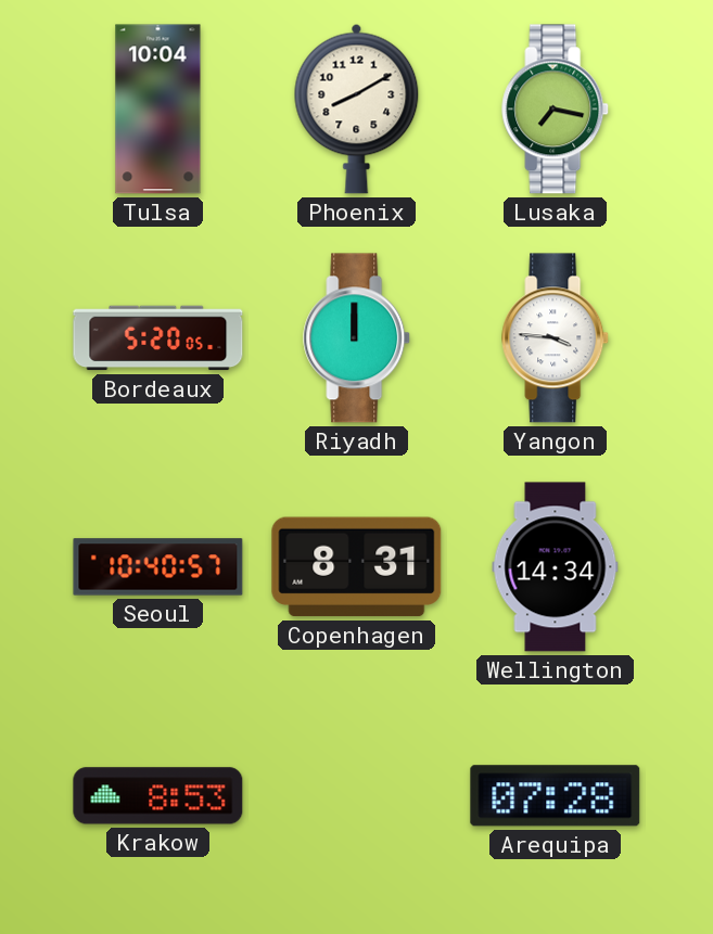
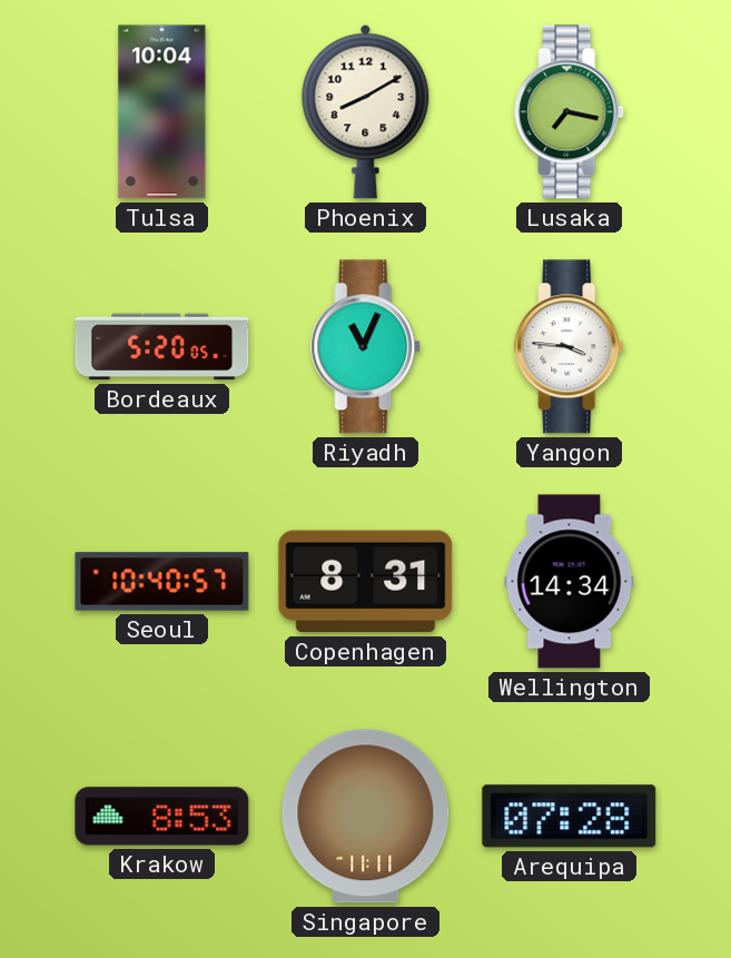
Riyadh: 12:00 -> 11:04
Singapore: none -> 11:11
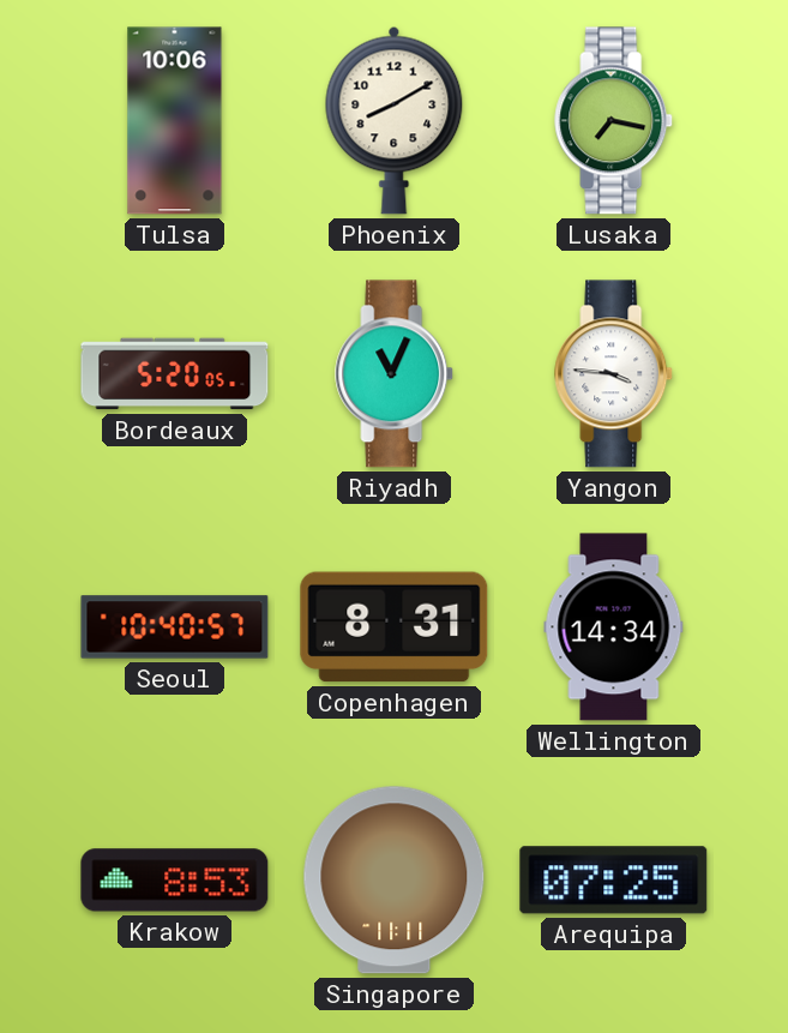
Tulsa: 10:04 -> 10:06
Arequipa: 07:28 -> 07:25
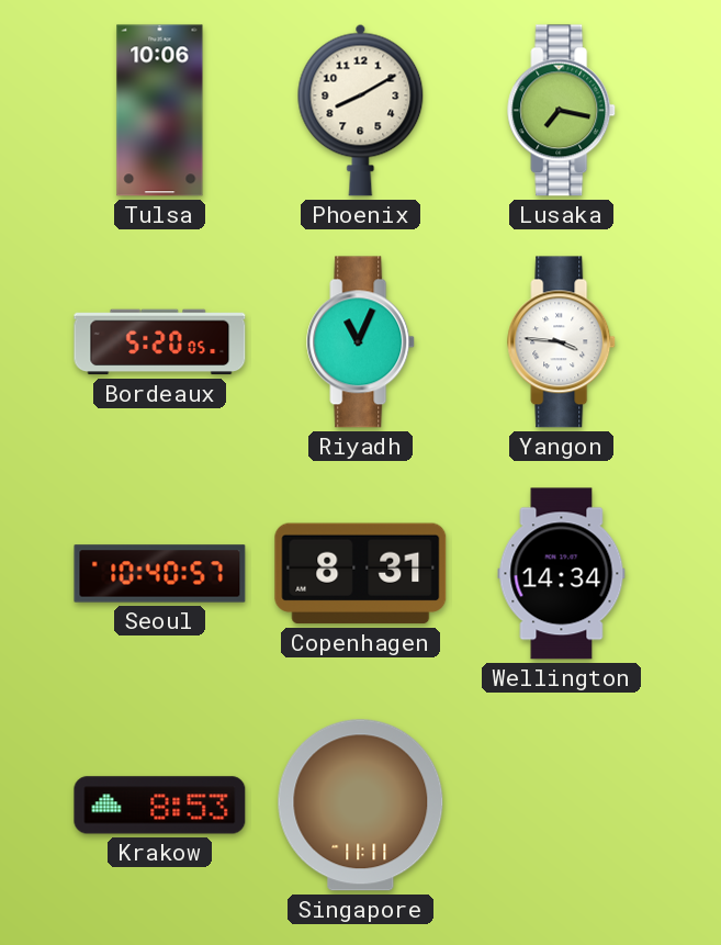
Arequipa: 07:25 -> none
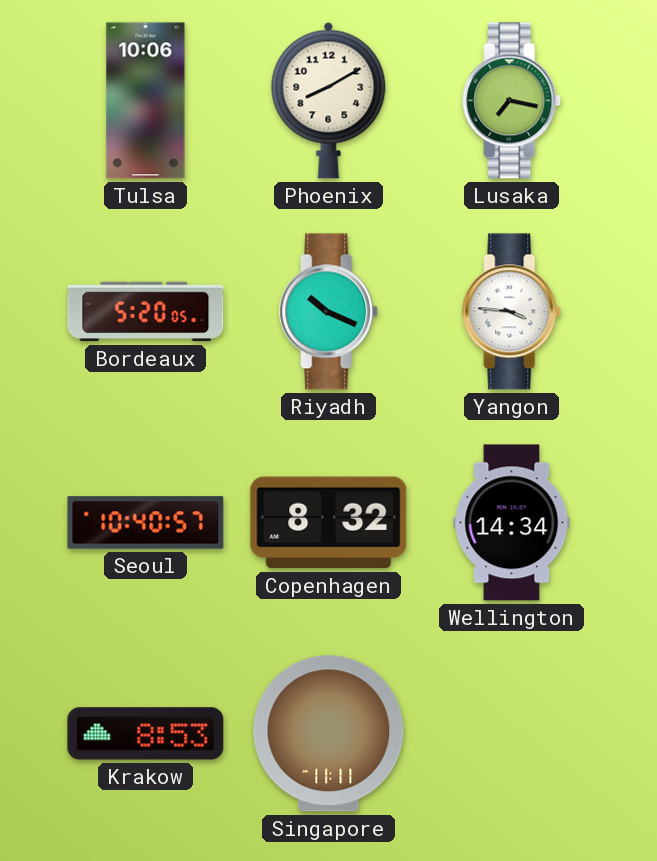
Riyadh: 11:04 -> 10:19
Copenhagen: 8:31 -> 8:32
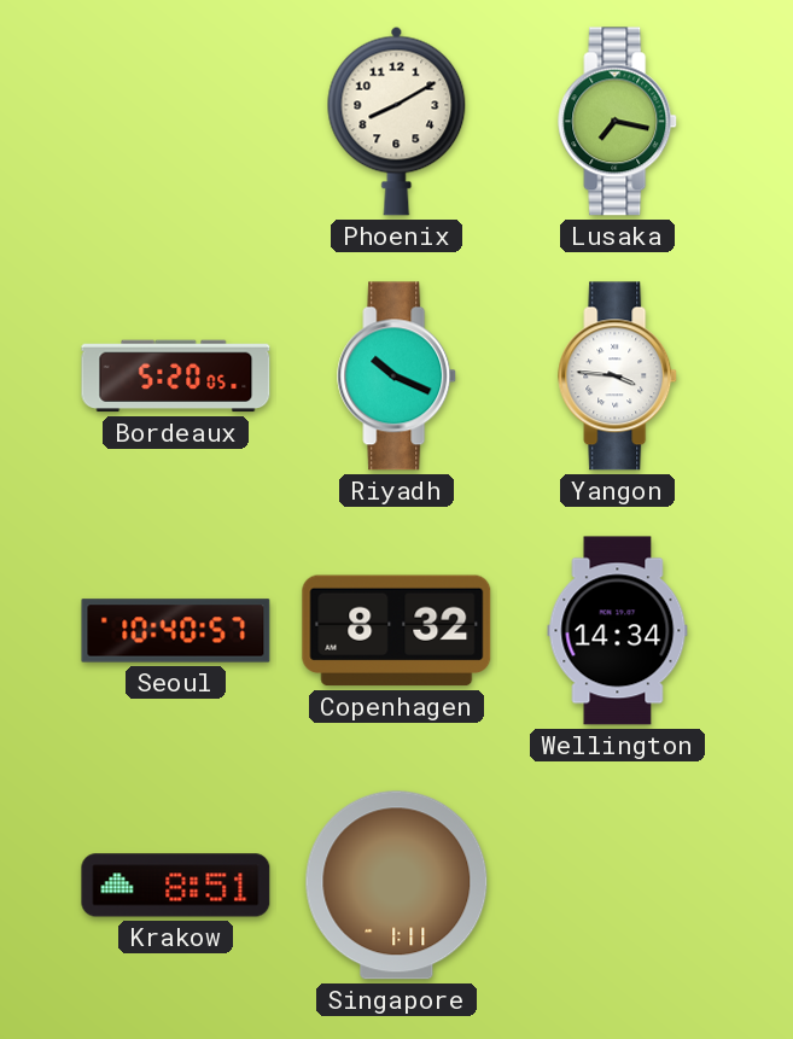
Tulsa: 10:06 -> none
Krakow: 8:53 -> 8:51
Singapore: 11:11 -> 1:11
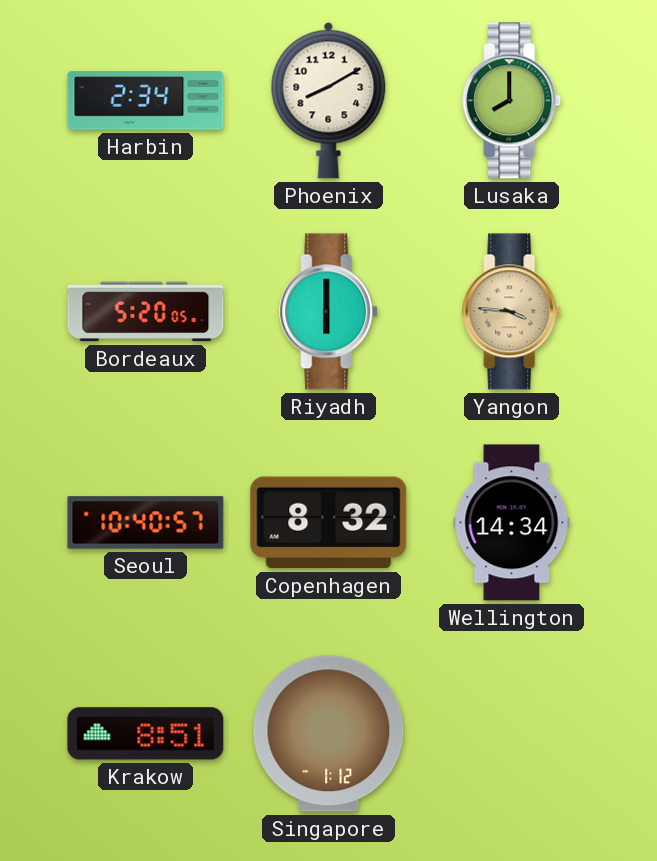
Harbin: none -> 2:34
Lusaka: 7:17 -> 8:00
Riyadh: 10:19 -> 6:00
Yangon dial: white -> champagne
Singapore: 1:11 -> 1:12
